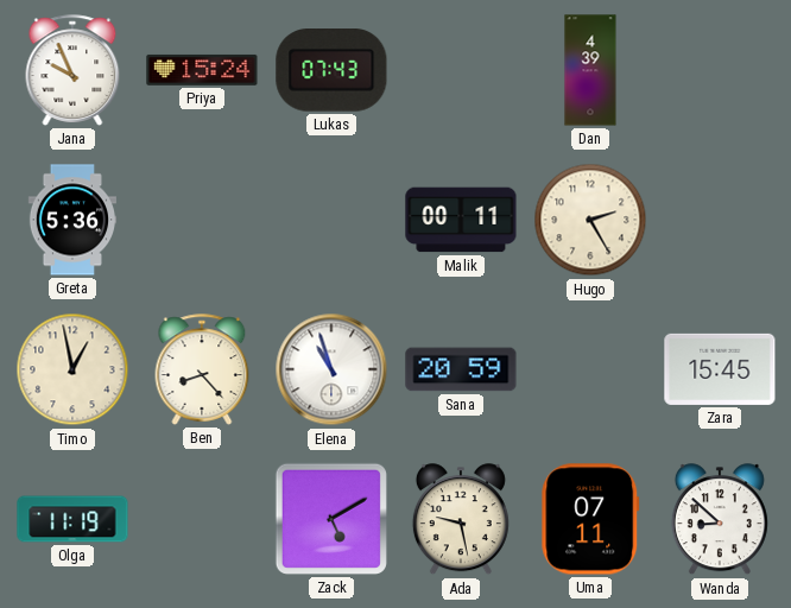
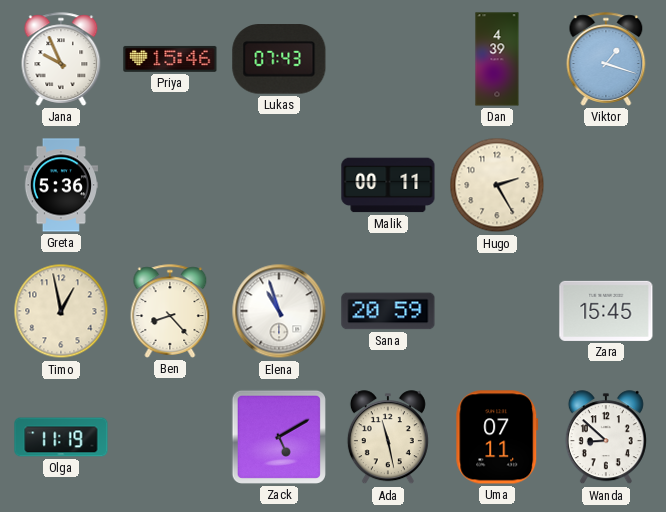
Priya: 15:24 -> 15:46
Viktor: none -> 1:18
Ada: 9:28 -> 11:28
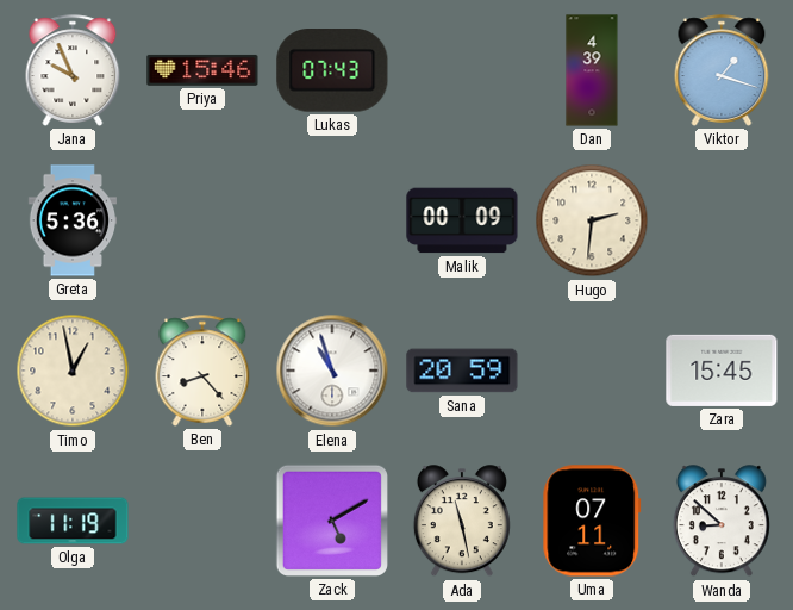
Malik: 00:11 -> 00:09
Hugo: 2:25 -> 2:31
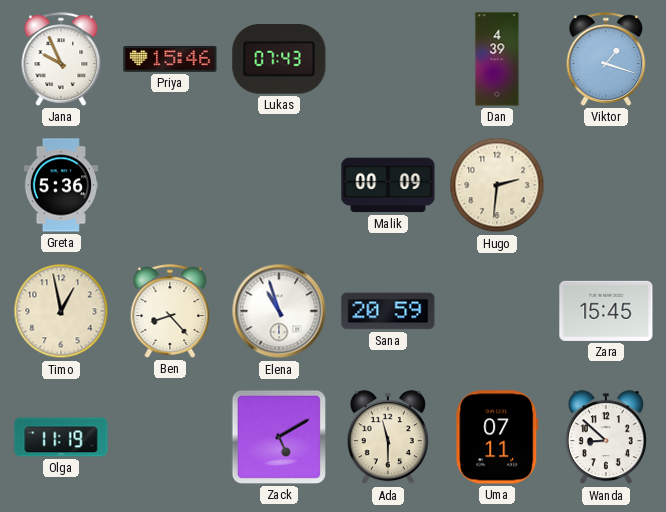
Ada: 11:28 -> 11:30
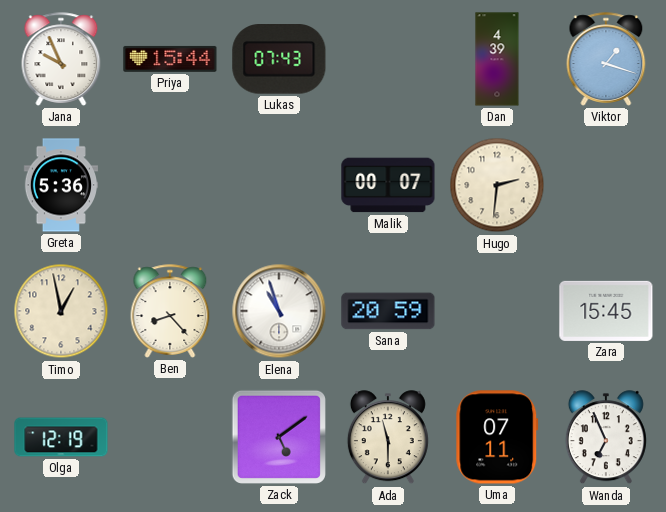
Priya: 15:46 -> 15:44
Malik: 00:09 -> 00:07
Olga: 11:19 -> 12:19
Zack: 5:10 -> 5:09
Wanda: 8:52 -> 6:56
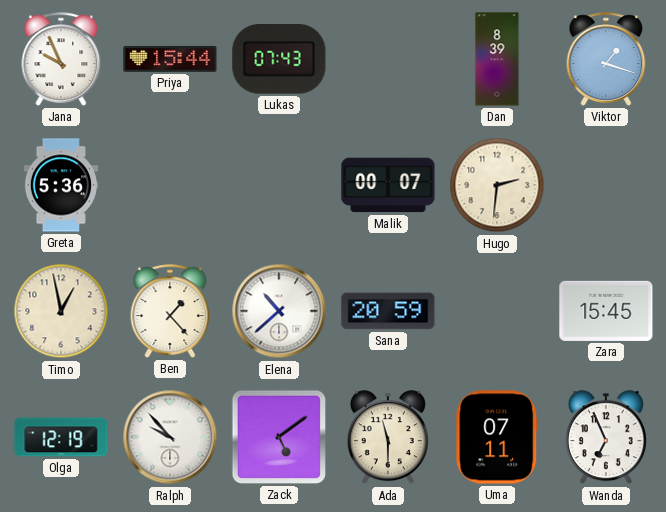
Dan: 4:39 -> 8:39
Ben: 8:23 -> 1:23
Elena: 10:57 -> 10:38
Ralph: none -> 9:53
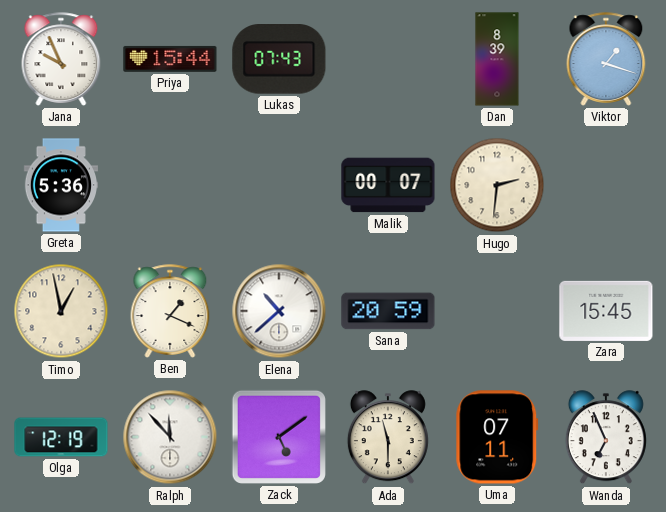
Ben: 1:23 -> 1:19
Ralph: 9:53 -> 11:53
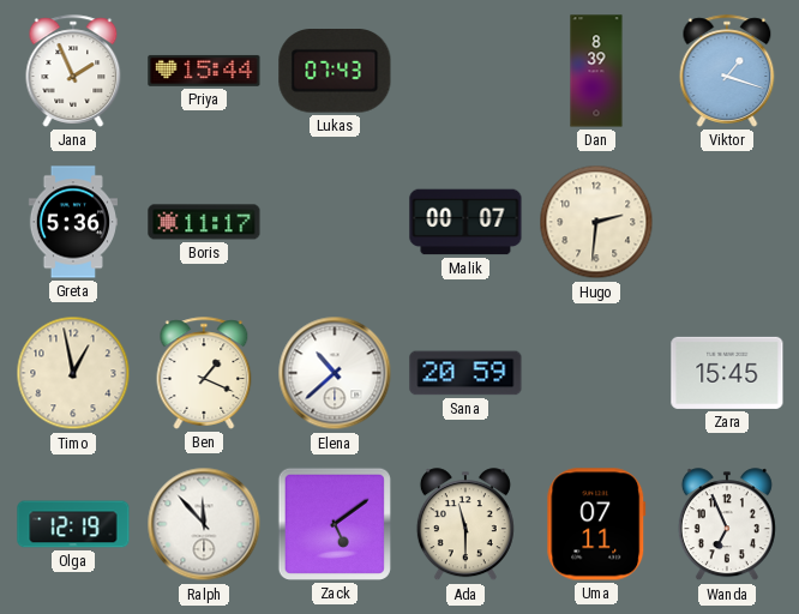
Jana: 9:56 -> 1:56
Boris: none -> 11:17
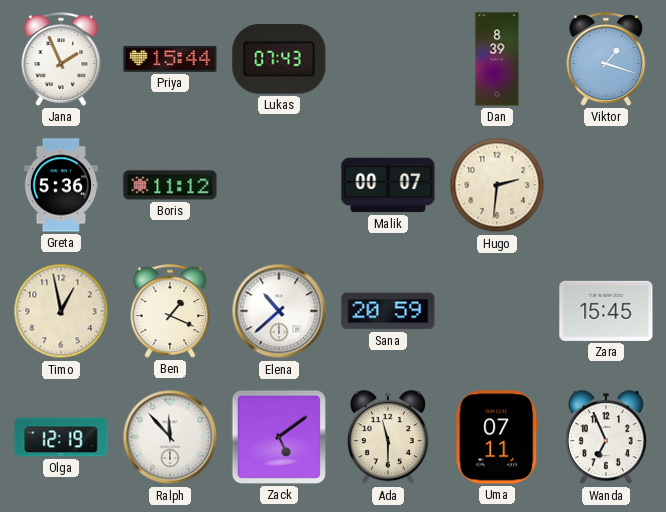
Boris: 11:17 -> 11:12
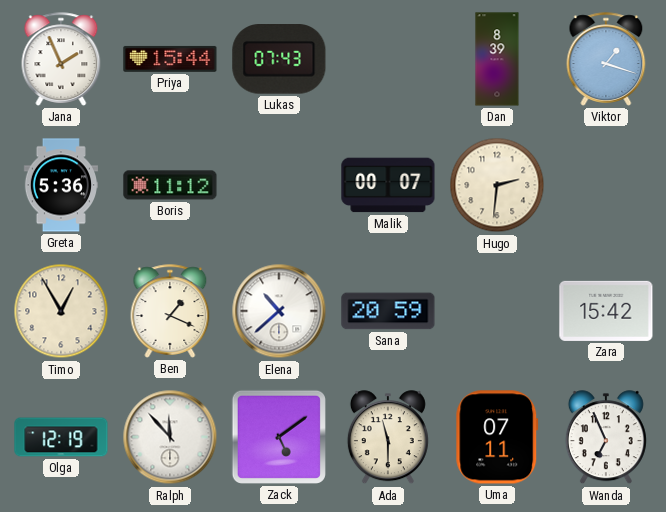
Timo: 12:58 -> 12:55
Zara: 15:45 -> 15:42
